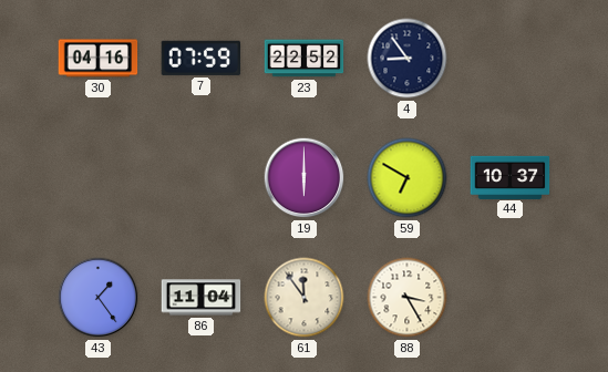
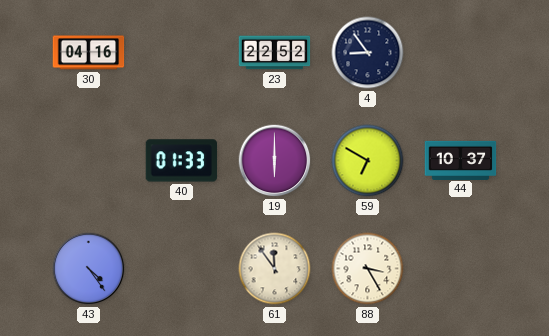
7: 07:59 -> none
40: none -> 01:33
43: 1:24 -> 4:24
86: 11:04 -> none
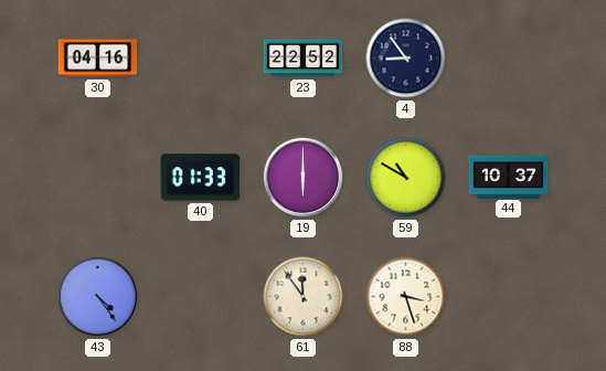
59: 6:50 -> 10:50
88: 3:25 -> 3:27
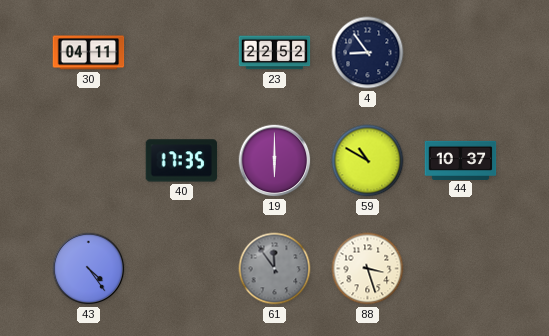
30: 04:16 -> 04:11
40: 01:33 -> 17:35
61 dial: cream -> grey
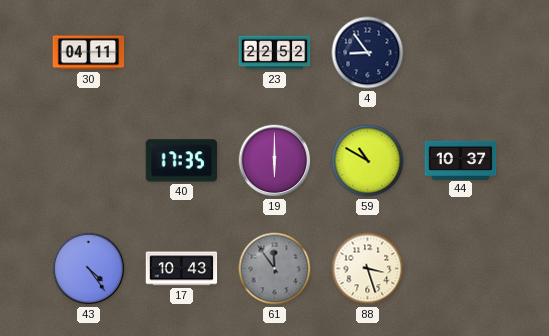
17: none -> 10:43
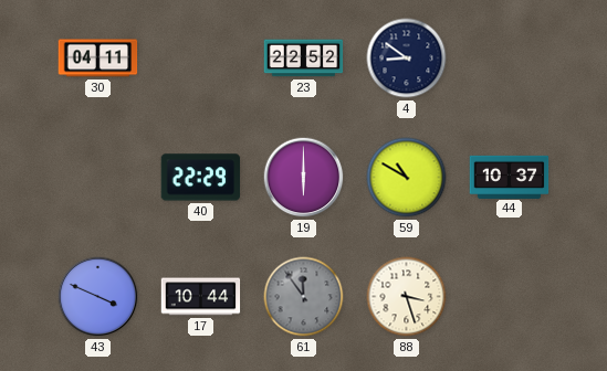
4: 8:54 -> 8:51
40: 17:35 -> 22:29
43: 4:24 -> 3:49
17: 10:43 -> 10:44
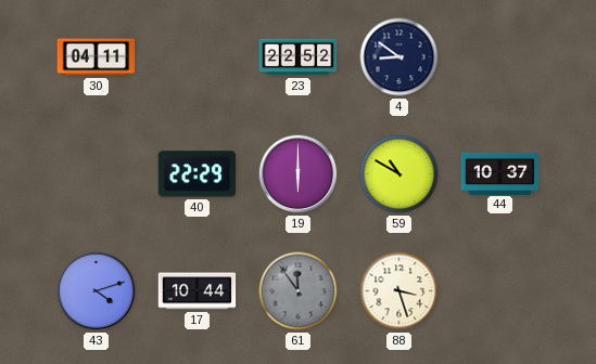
43: 3:49 -> 4:12
